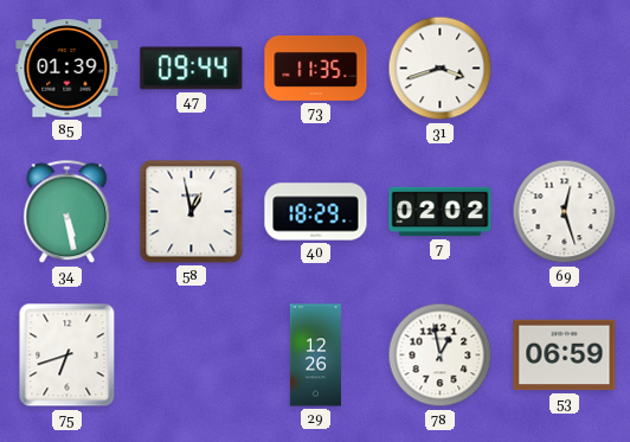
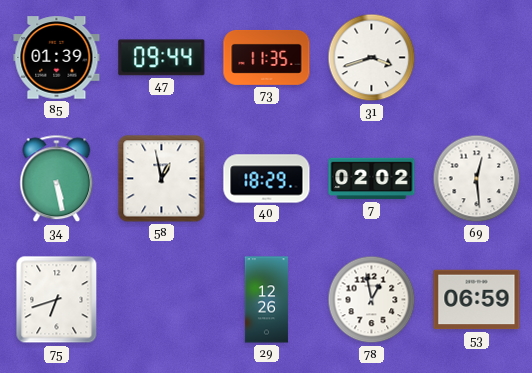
69: 12:27 -> 12:29
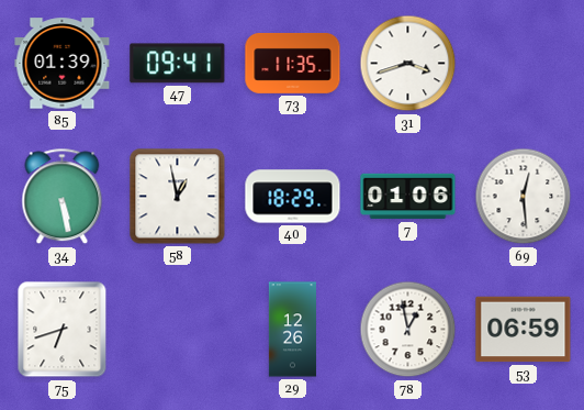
47: 09:44 -> 09:41
7: 02:02 -> 01:06
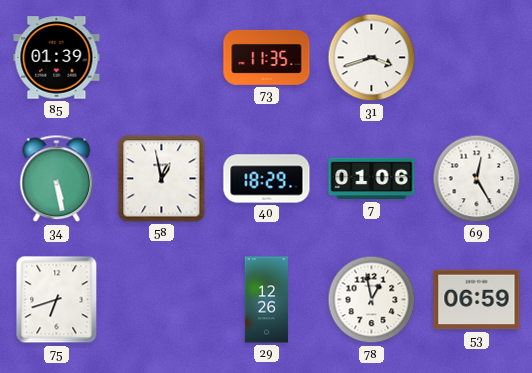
47: 09:41 -> none
69: 12:29 -> 12:25
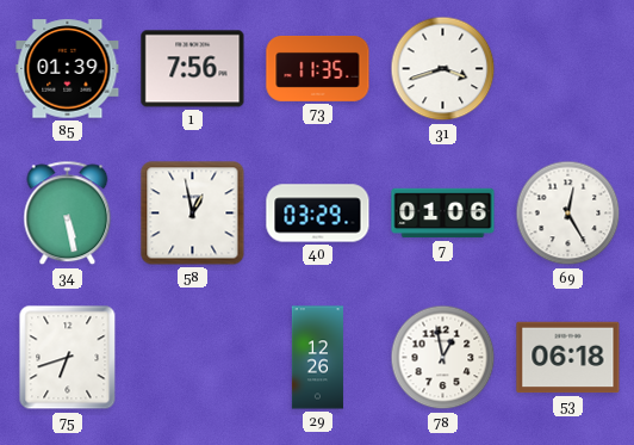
1: none -> 7:56
40: 18:29 -> 03:29
53: 06:59 -> 06:18
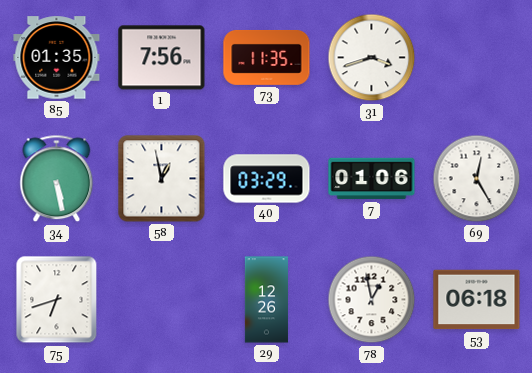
85: 01:39 -> 01:35
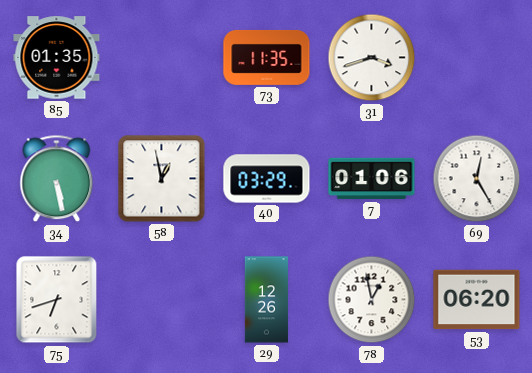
1: 7:56 -> none
53: 06:18 -> 06:20
